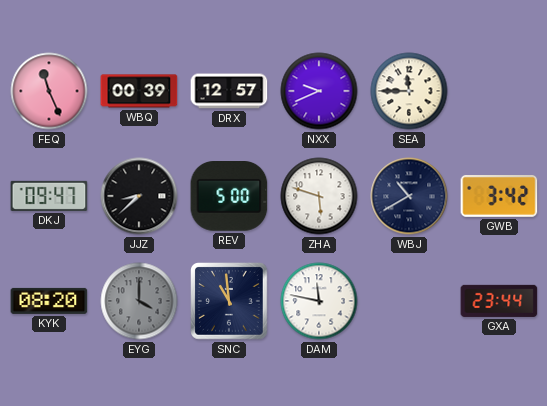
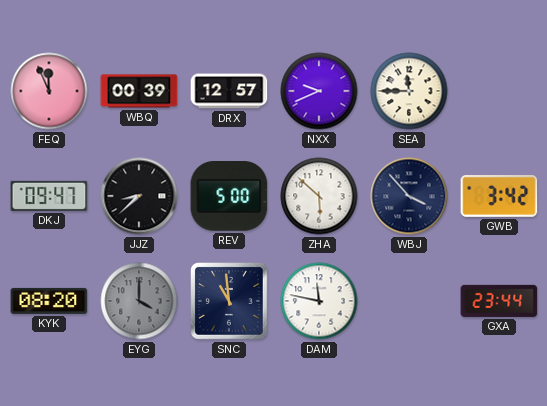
FEQ: 11:26 -> 11:56
ZHA: 5:48 -> 5:52
WBJ: 10:40 -> 3:53
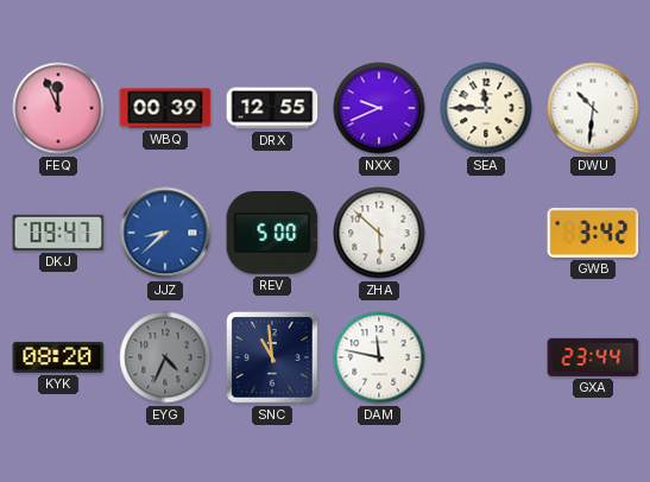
DRX: 12:57 -> 12:55
DWU: none -> 10:31
JJZ dial: black -> blue
WBJ: 3:53 -> none
EYG: 4:00 -> 4:34
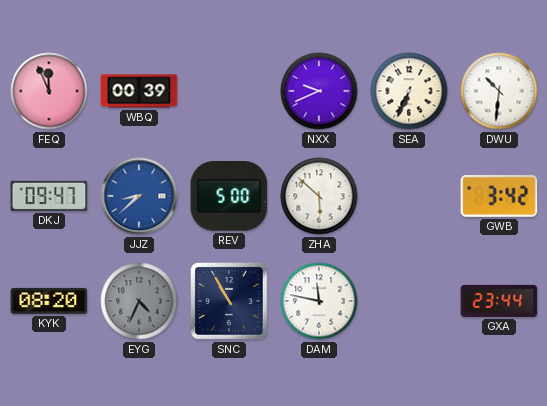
DRX: 12:55 -> none
SEA: 11:45 -> 6:34
SNC: 10:59 -> 10:55
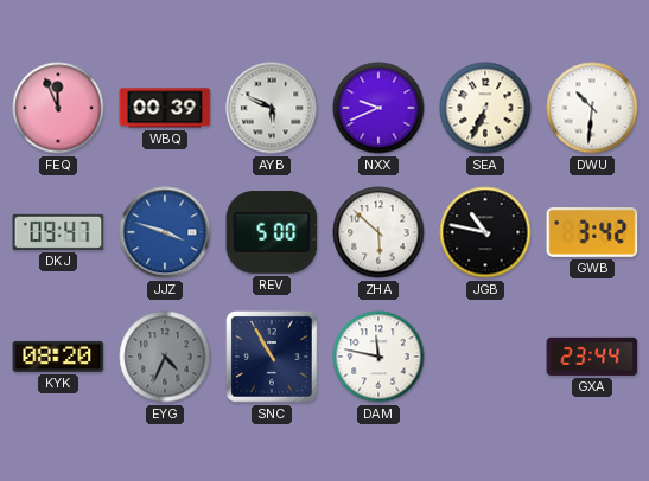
AYB: none -> 5:49
JJZ: 8:38 -> 3:48
JGB: none -> 10:47
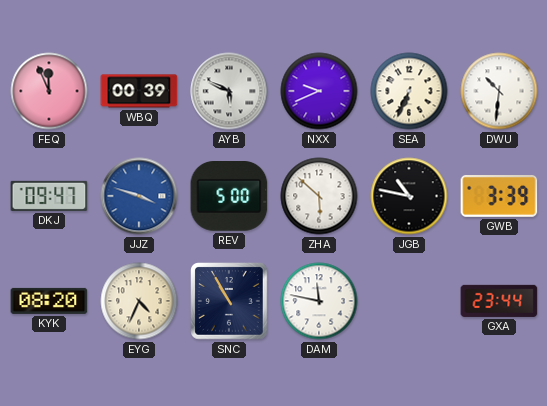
GWB: 3:42 -> 3:39
EYG dial: grey -> cream
